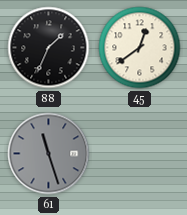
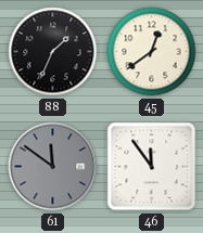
61: 11:27 -> 11:51
46: none -> 11:54
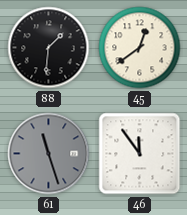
88: 1:34 -> 1:31
61: 11:51 -> 11:27
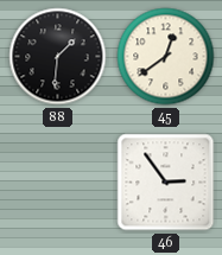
61: 11:27 -> none
46: 11:54 -> 2:54
